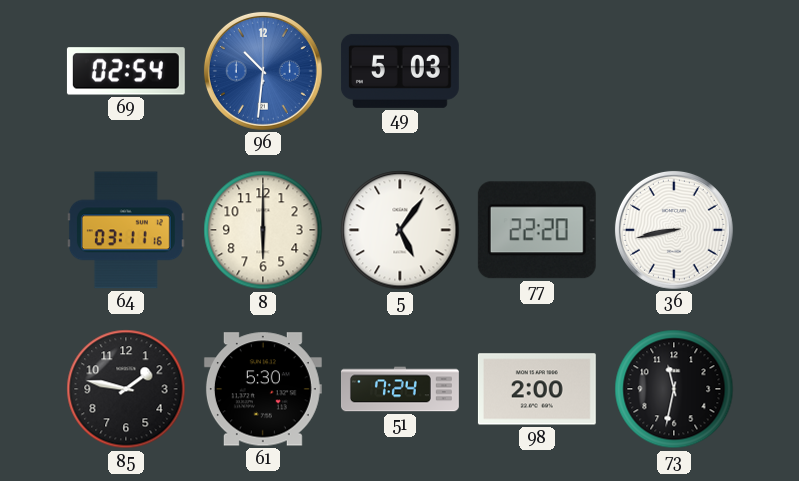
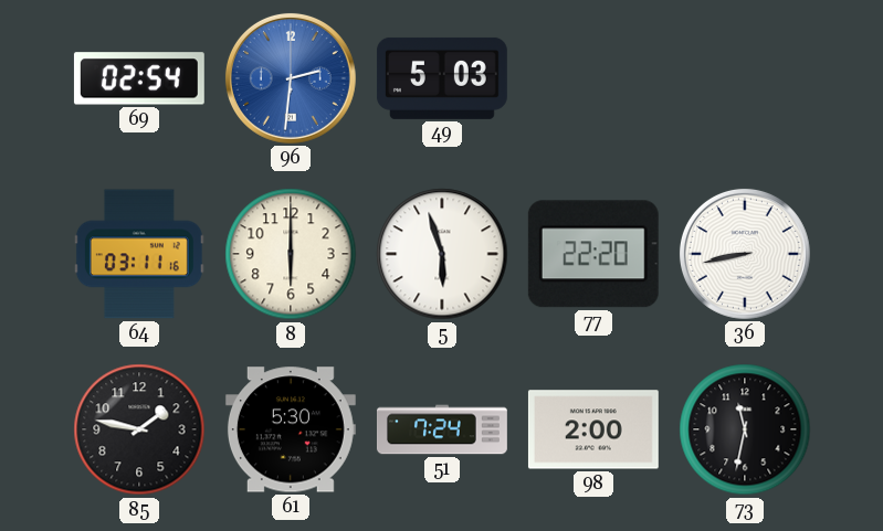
96: 10:31 -> 2:31
5: 5:06 -> 5:57
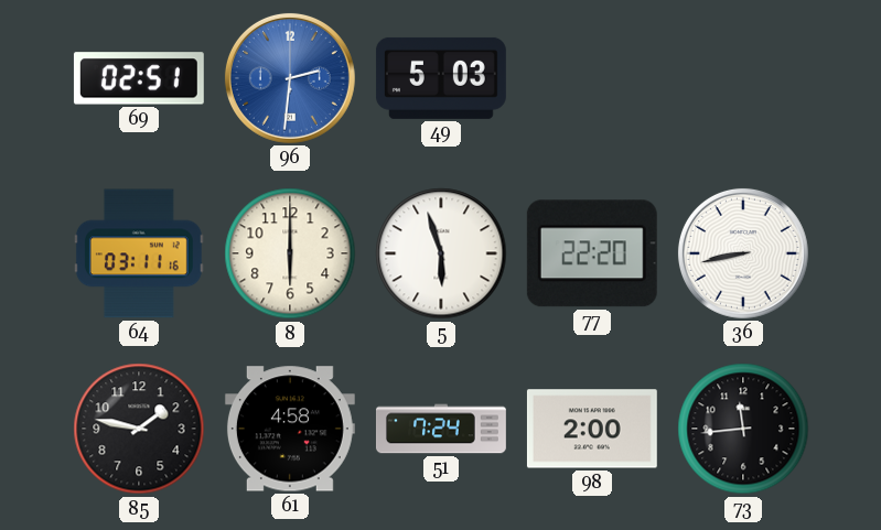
69: 02:54 -> 02:51
61: 5:30 -> 4:58
73: 11:32 -> 11:44
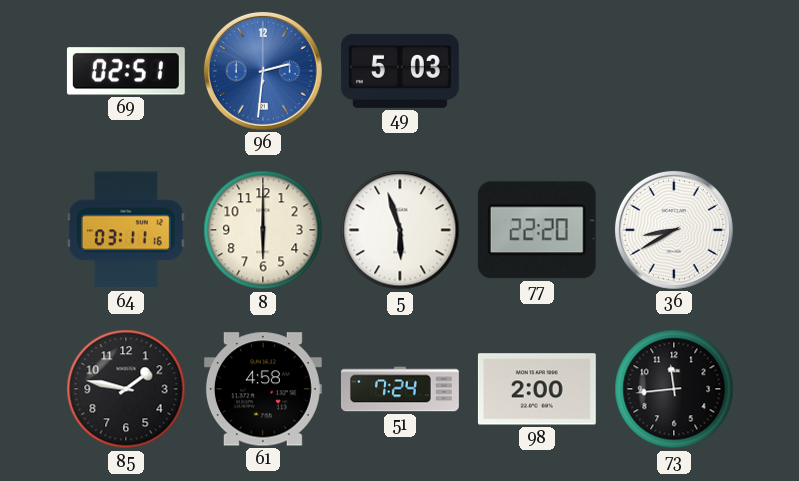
36: 8:43 -> 8:40
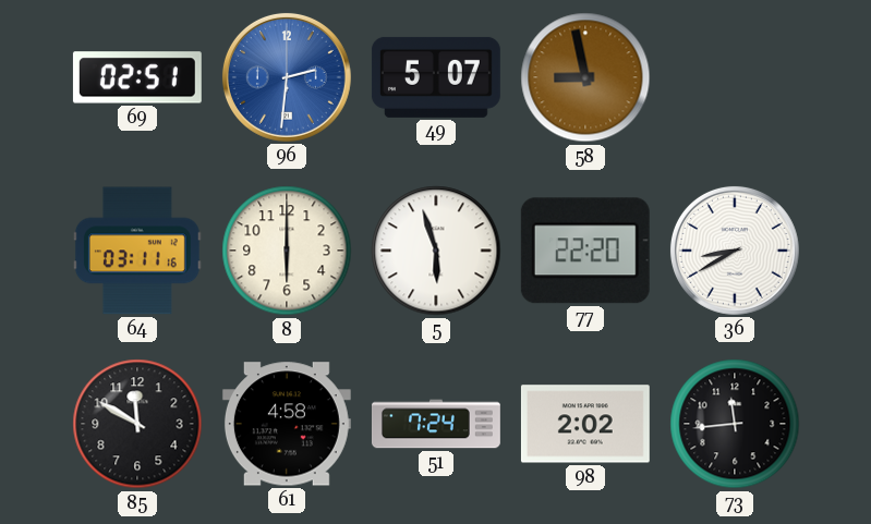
49: 5:03 -> 5:07
58: none -> 8:58
85: 1:47 -> 11:50
98: 2:00 -> 2:02
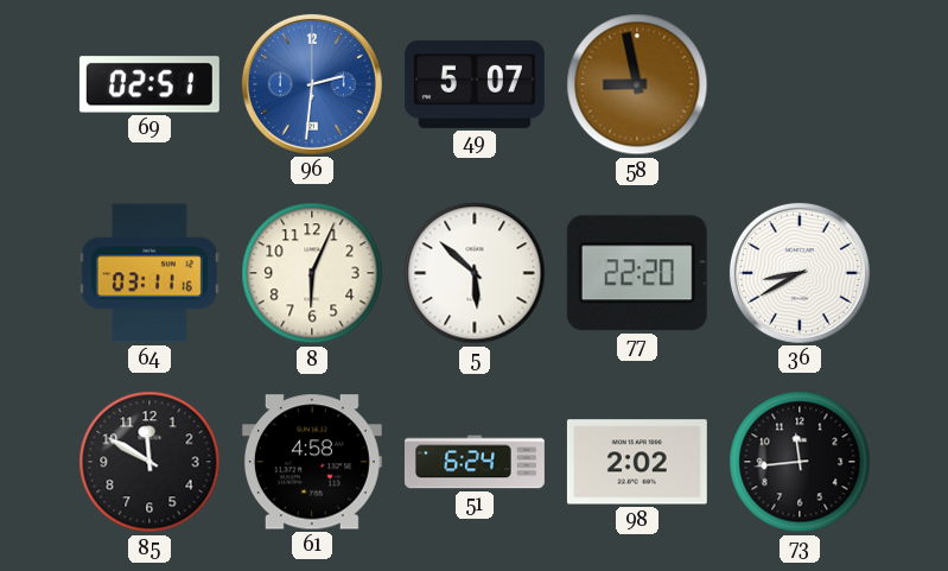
8: 6:00 -> 6:04
5: 5:57 -> 5:52
51: 7:24 -> 6:24
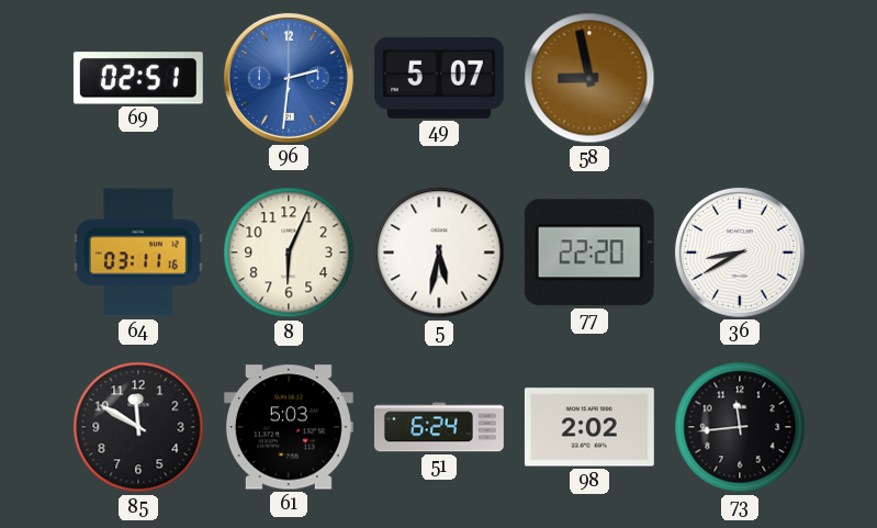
5: 5:52 -> 5:32
61: 4:58 -> 5:03
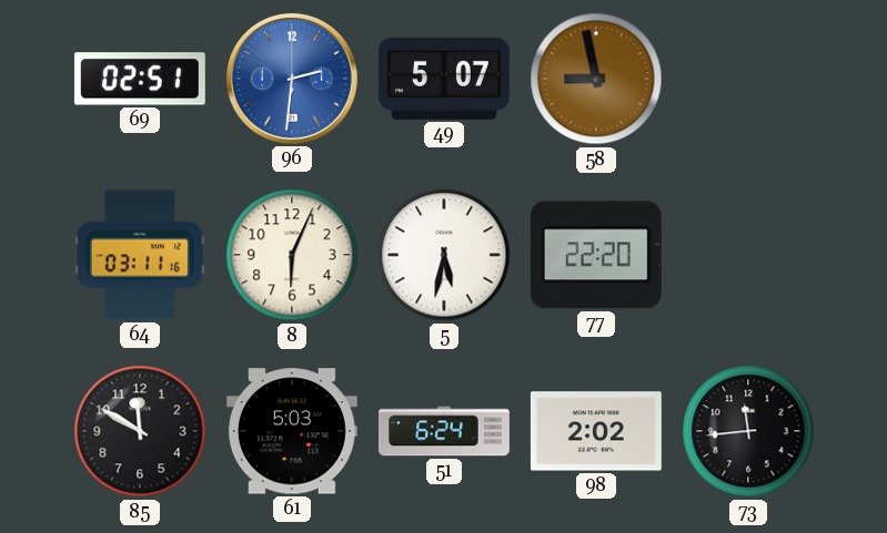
36: 8:40 -> none
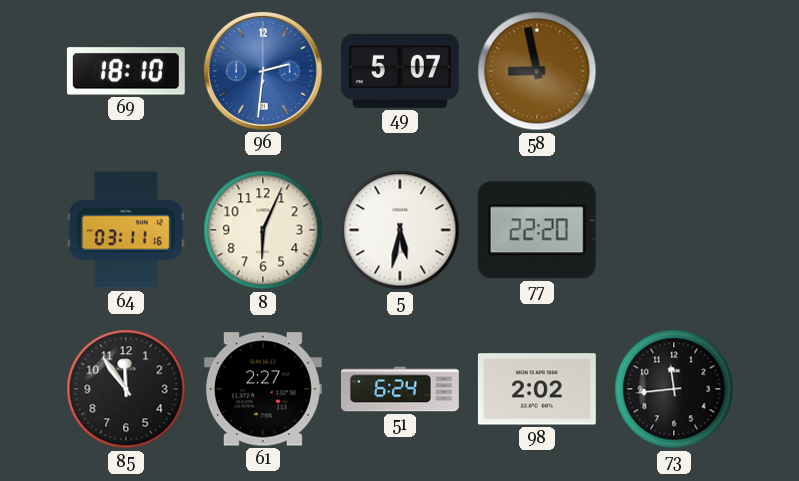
69: 02:51 -> 18:10
85: 11:50 -> 11:54
61: 5:03 -> 2:27
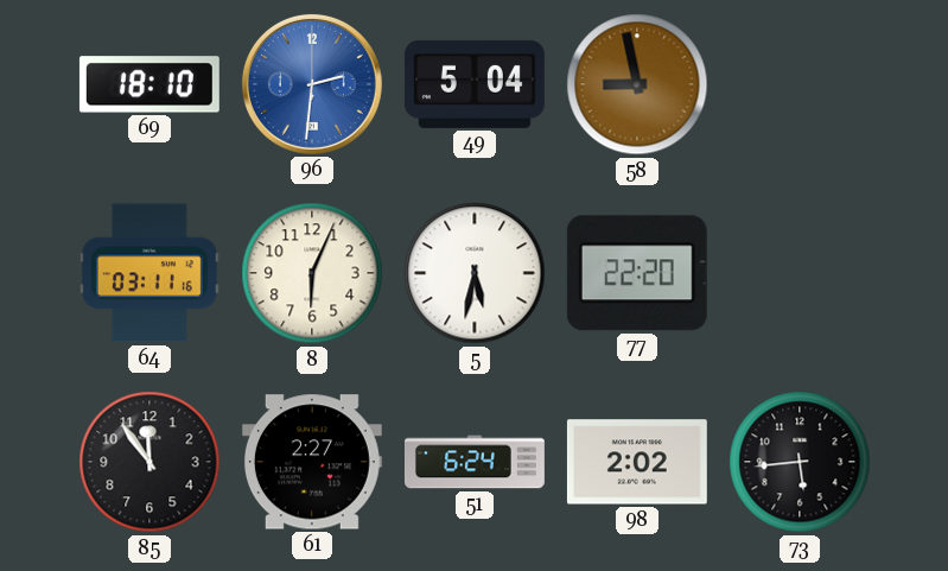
49: 5:07 -> 5:04
73: 11:44 -> 5:44
